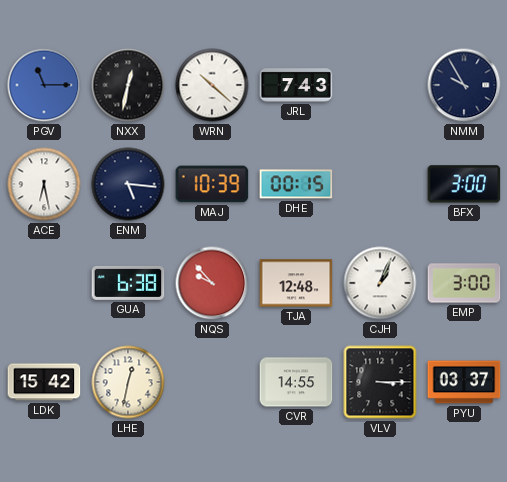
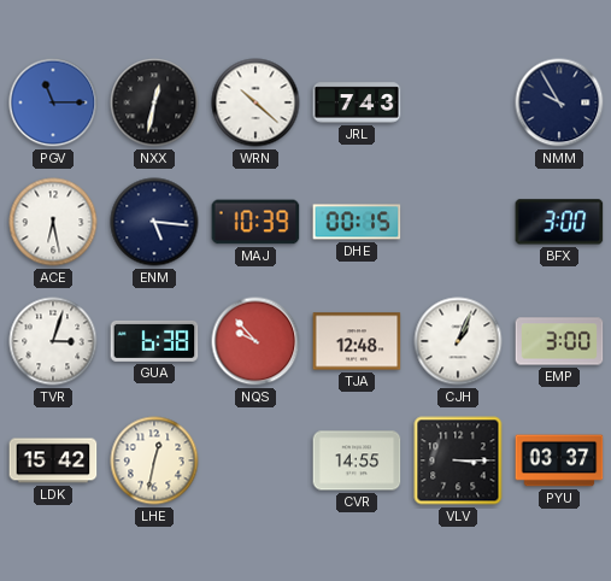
TVR: none -> 3:03
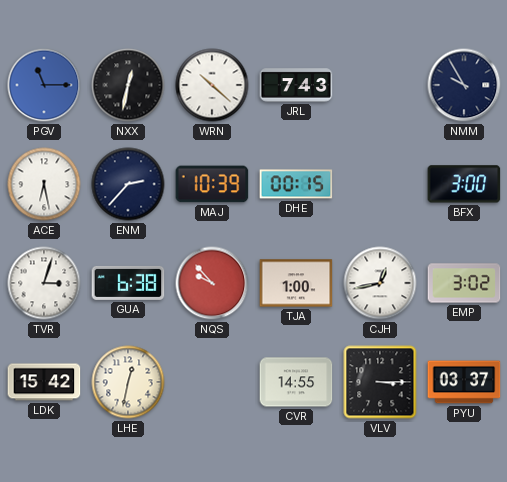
ENM: 5:16 -> 2:37
TJA: 12:48 -> 1:00
CJH: 1:04 -> 12:43
EMP: 3:00 -> 3:02
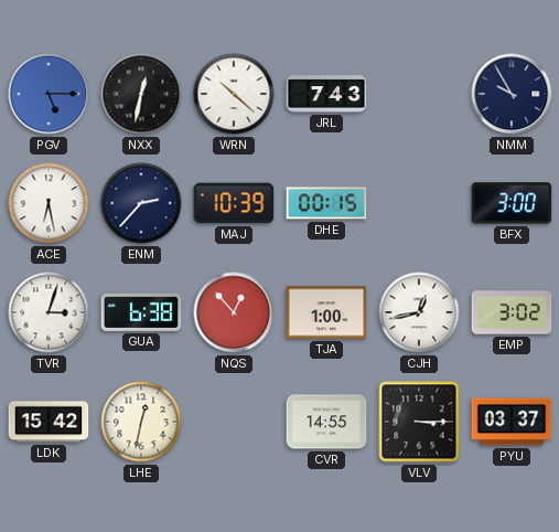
PGV: 11:15 -> 5:15
NQS: 9:53 -> 12:53
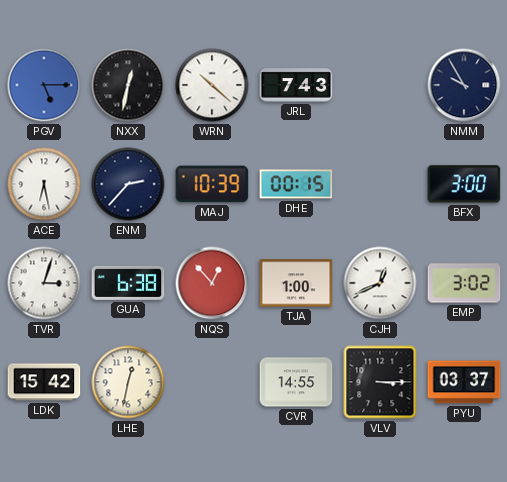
CJH: 12:43 -> 12:41
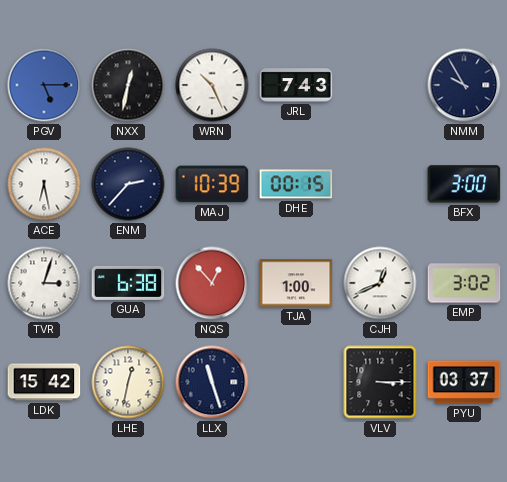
WRN: 10:22 -> 10:26
LLX: none -> 11:27
CVR: 14:55 -> none
